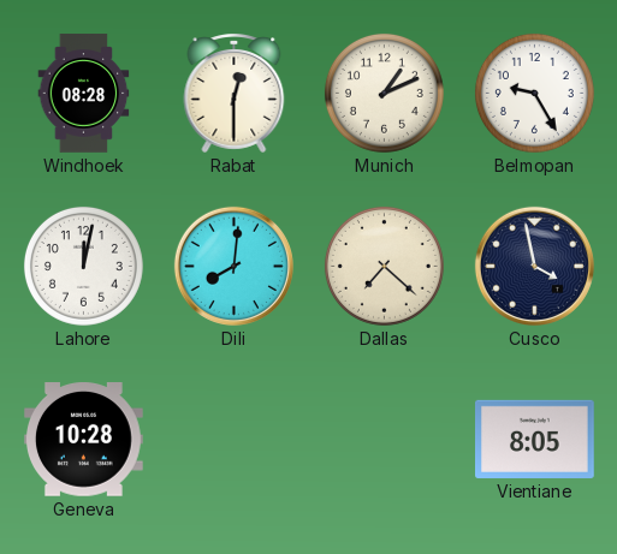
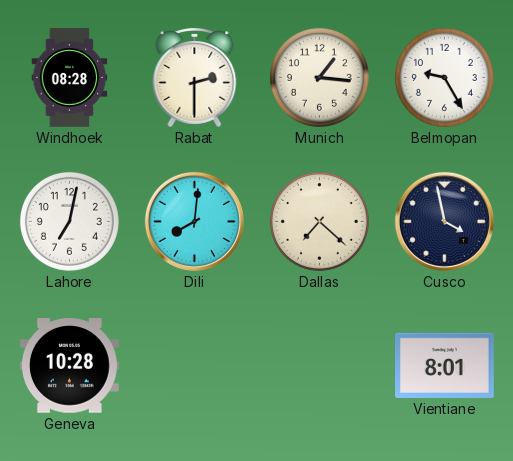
Rabat: 12:30 -> 2:30
Munich: 1:11 -> 1:16
Lahore: 12:02 -> 7:02
Vientiane: 8:05 -> 8:01
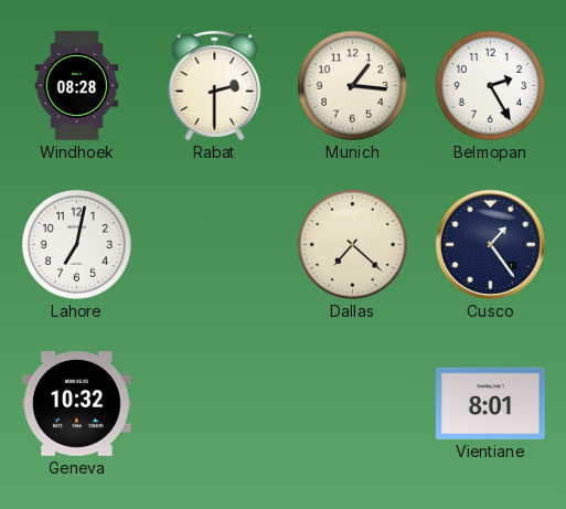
Belmopan: 9:25 -> 2:25
Dili: 8:01 -> none
Cusco: 3:58 -> 1:24
Geneva: 10:28 -> 10:32
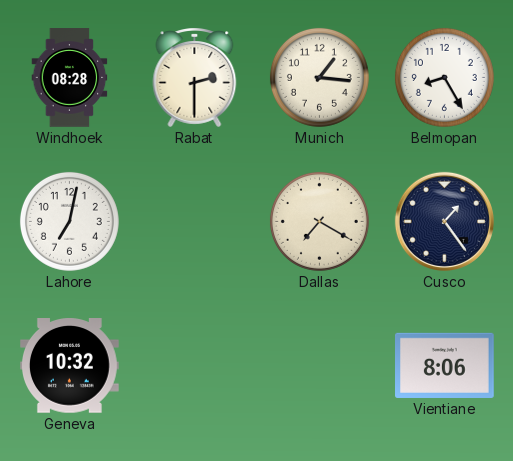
Belmopan: 2:25 -> 8:25
Dallas: 7:22 -> 7:20
Vientiane: 8:01 -> 8:06
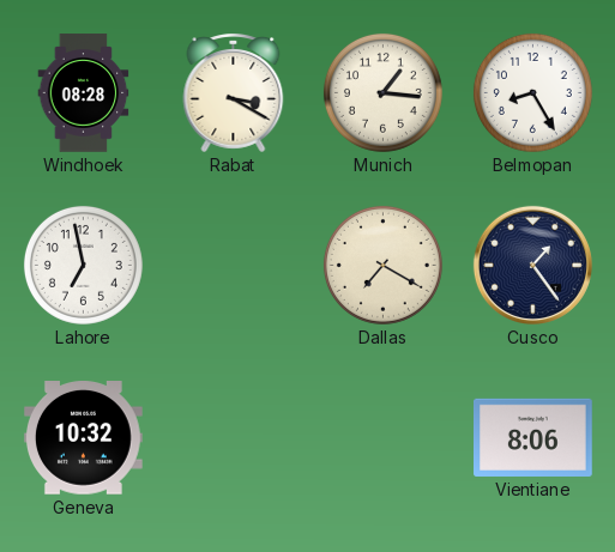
Rabat: 2:30 -> 3:20
Lahore: 7:02 -> 6:58
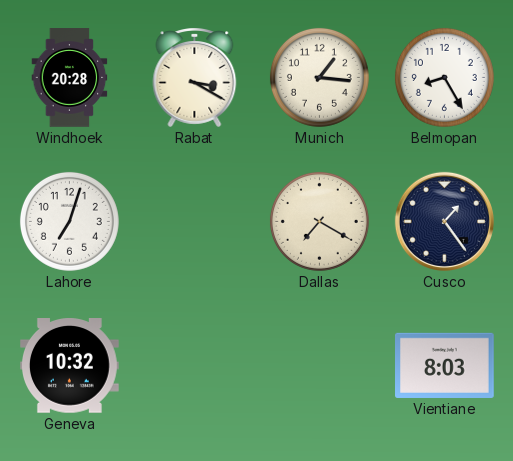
Windhoek: 08:28 -> 20:28
Lahore: 6:58 -> 7:03
Vientiane: 8:06 -> 8:03
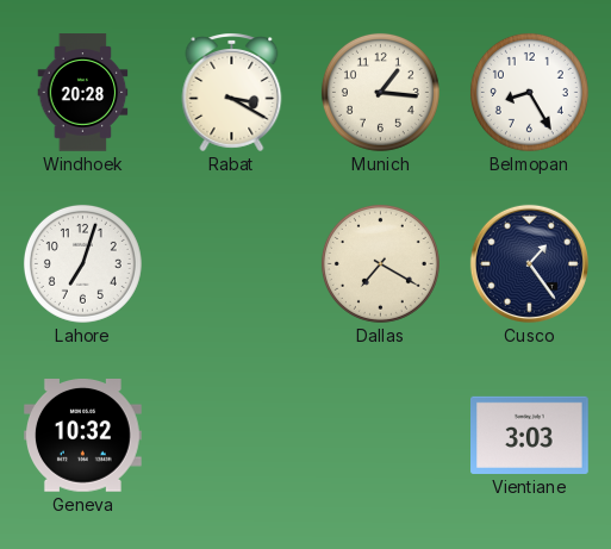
Vientiane: 8:03 -> 3:03
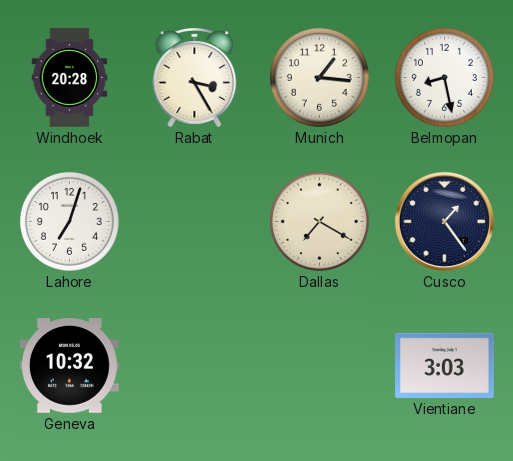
Rabat: 3:20 -> 3:25
Belmopan: 8:25 -> 8:28
